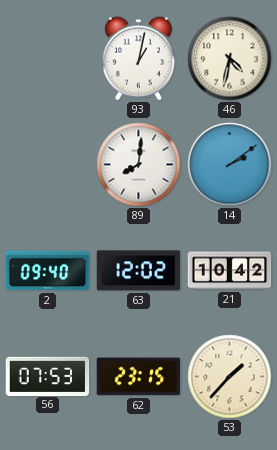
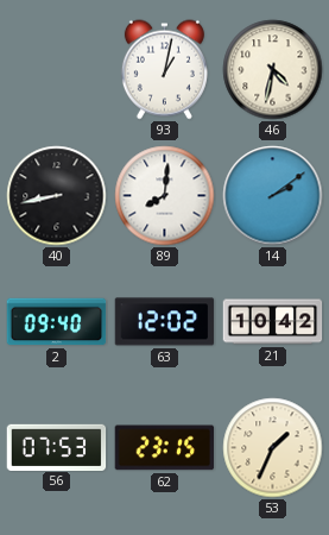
40: none -> 8:43
53: 1:37 -> 1:34
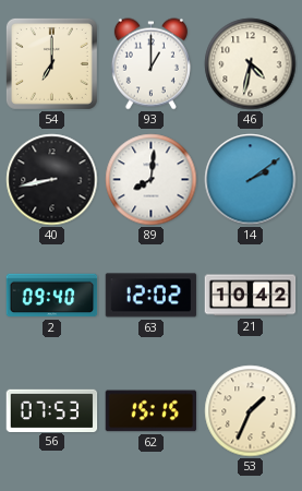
54: none -> 7:00
93: 1:02 -> 1:00
62: 23:15 -> 15:15
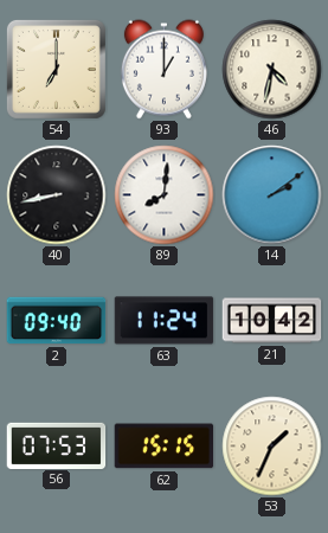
63: 12:02 -> 11:24
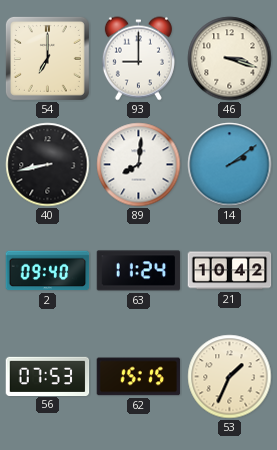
93: 1:00 -> 9:00
46: 4:32 -> 3:18
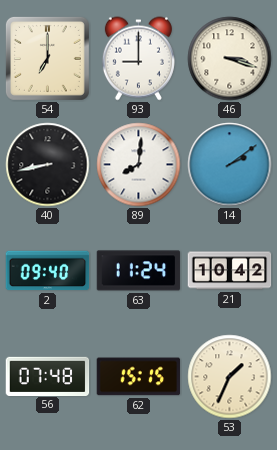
56: 07:53 -> 07:48
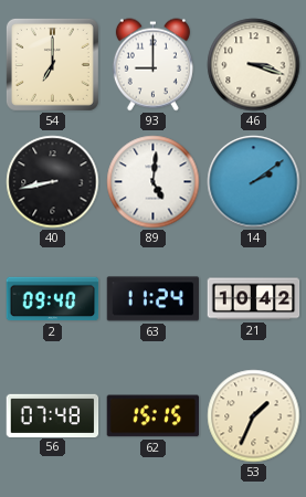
89: 8:01 -> 5:01
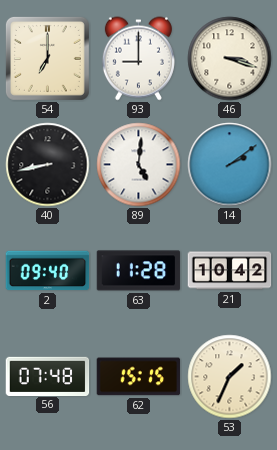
63: 11:24 -> 11:28
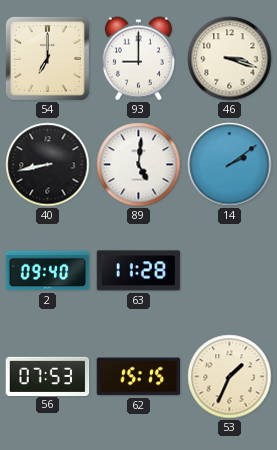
21: 10:42 -> none
56: 07:48 -> 07:53
